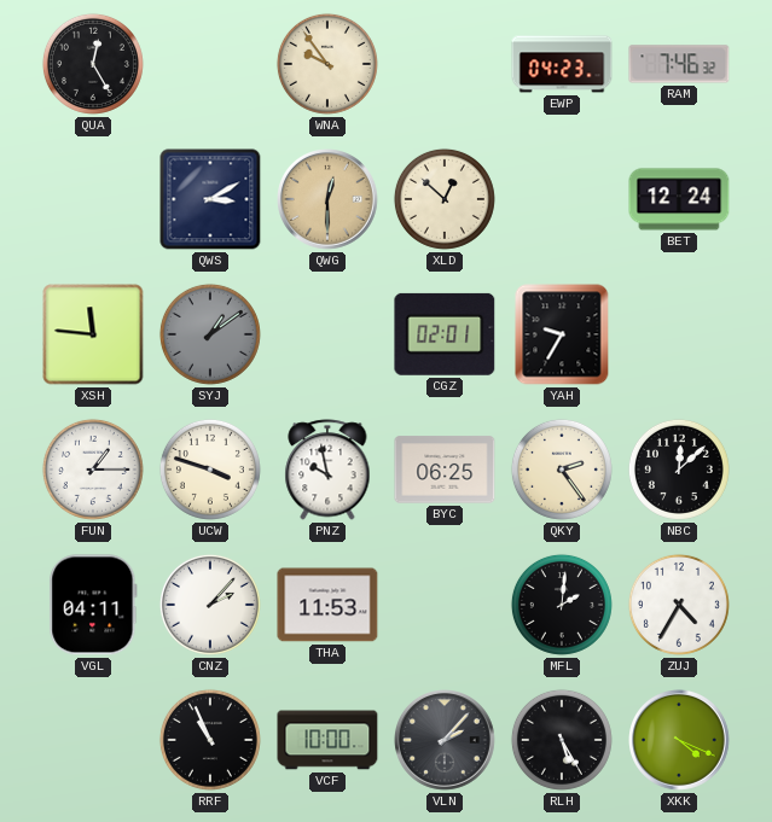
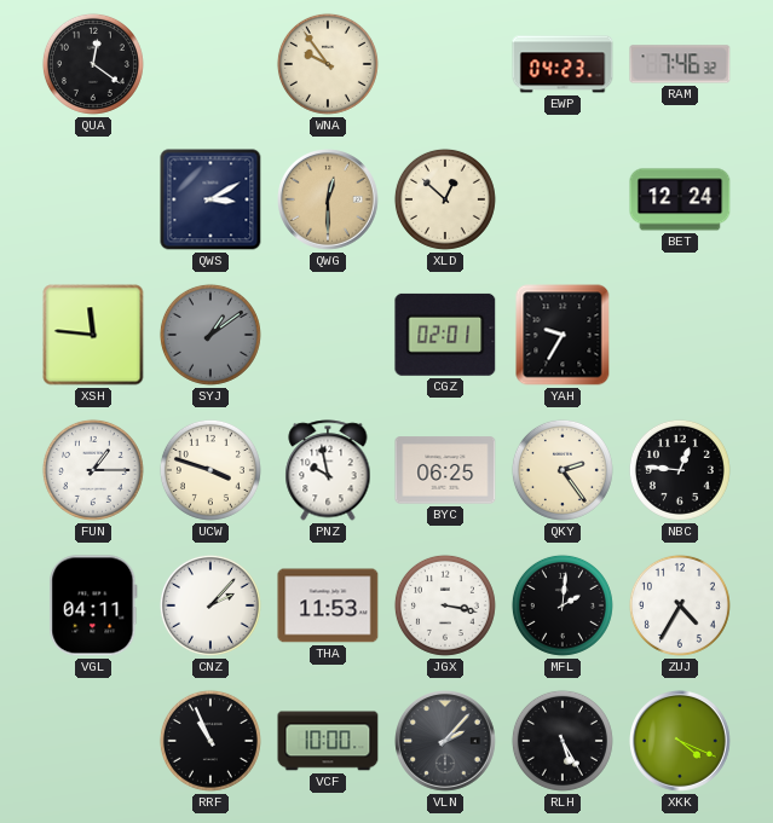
QUA: 12:25 -> 12:21
NBC: 12:08 -> 12:46
JGX: none -> 3:17
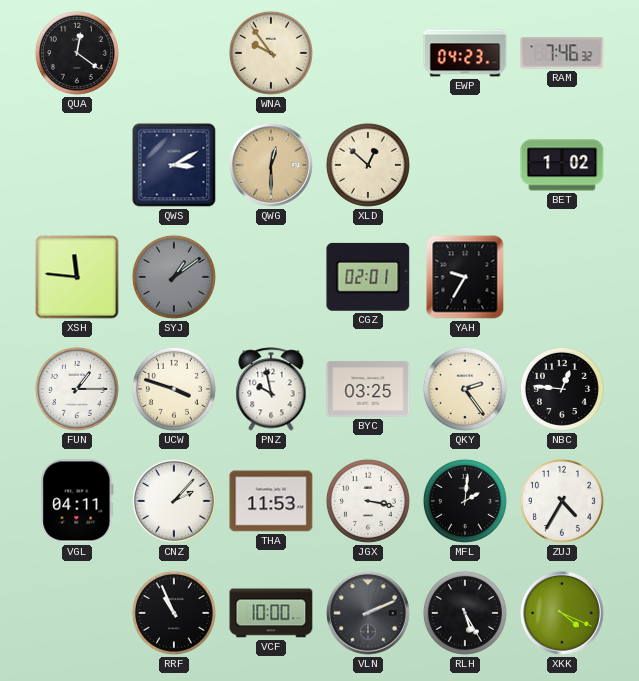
BET: 12:24 -> 1:02
BYC: 06:25 -> 03:25
VLN: 2:07 -> 2:11
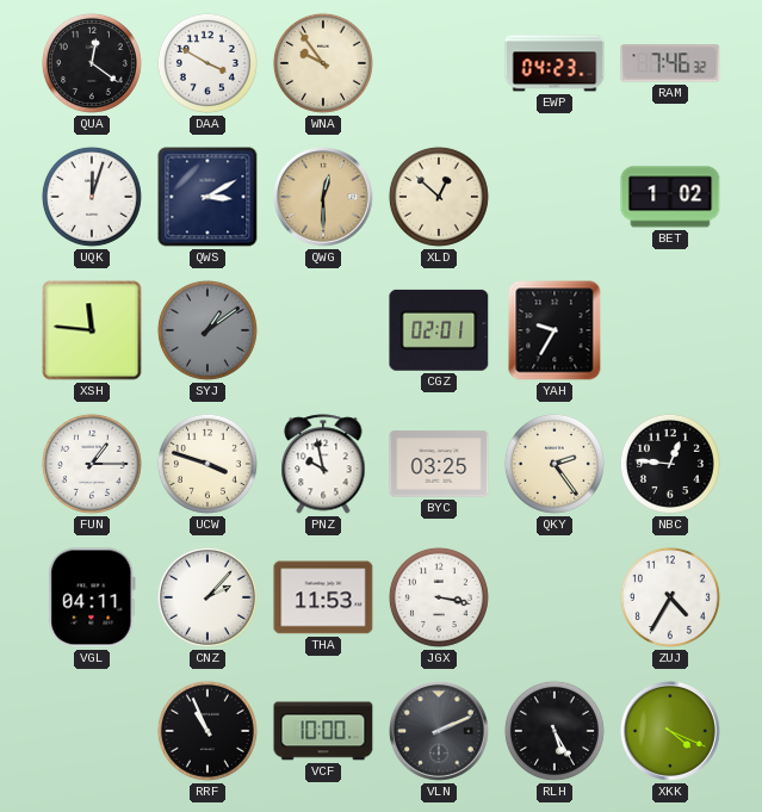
DAA: none -> 3:50
UQK: none -> 12:03
MFL: 2:01 -> none
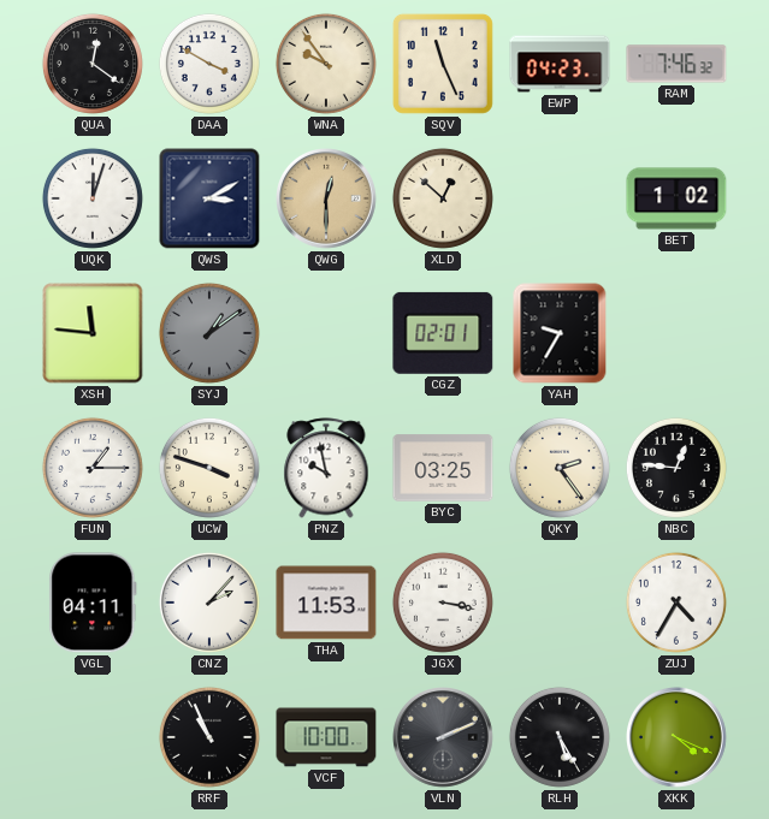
SQV: none -> 11:26
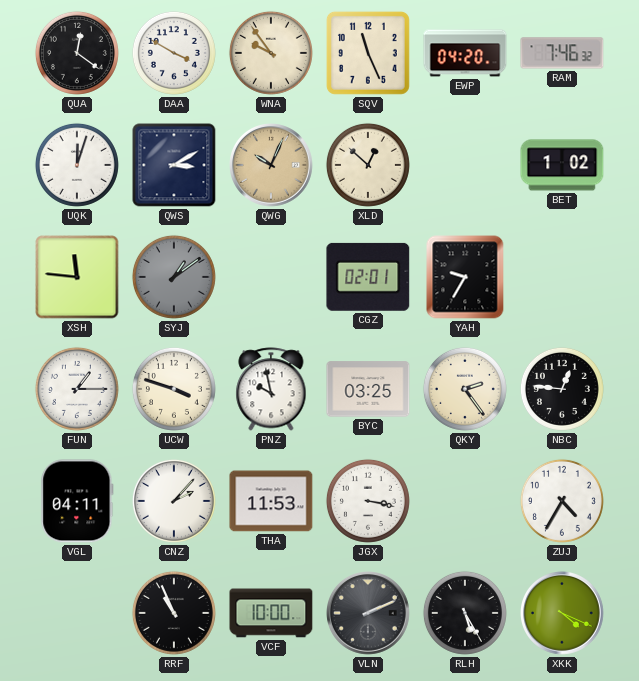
EWP: 04:23 -> 04:20
QWG: 12:30 -> 10:04
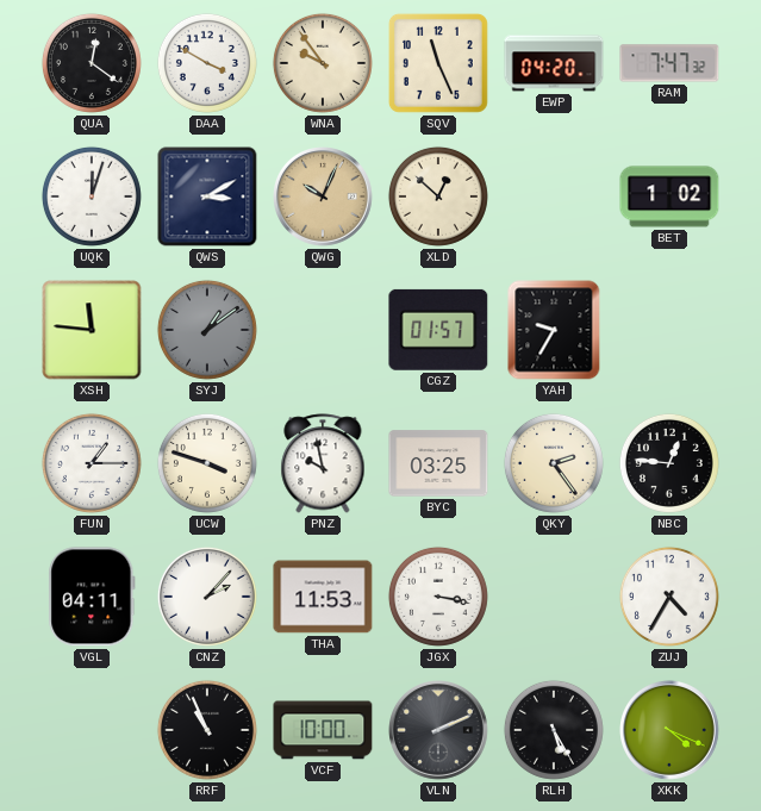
RAM: 7:46 -> 7:47
CGZ: 02:01 -> 01:57
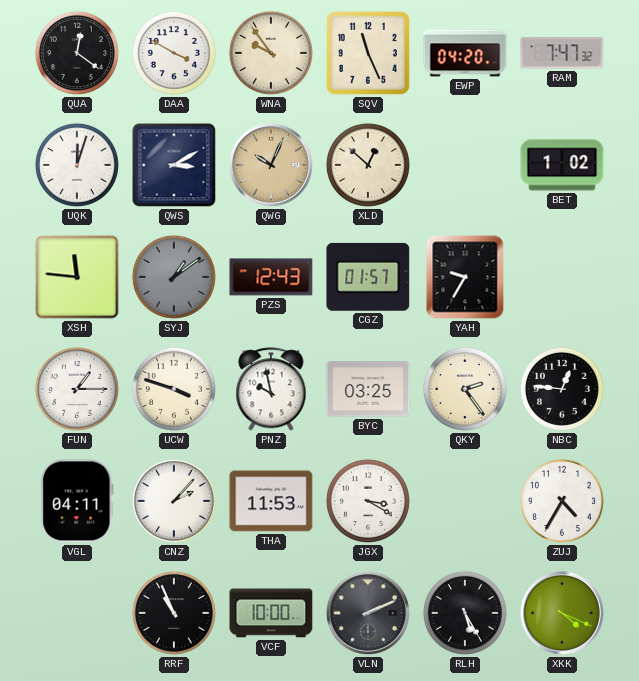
PZS: none -> 12:43
JGX: 3:17 -> 3:20
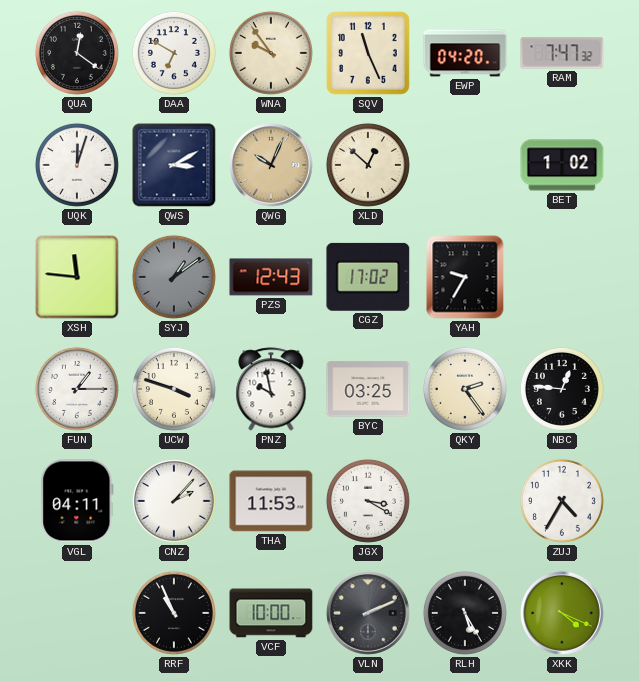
DAA: 3:50 -> 6:50
CGZ: 01:57 -> 17:02
